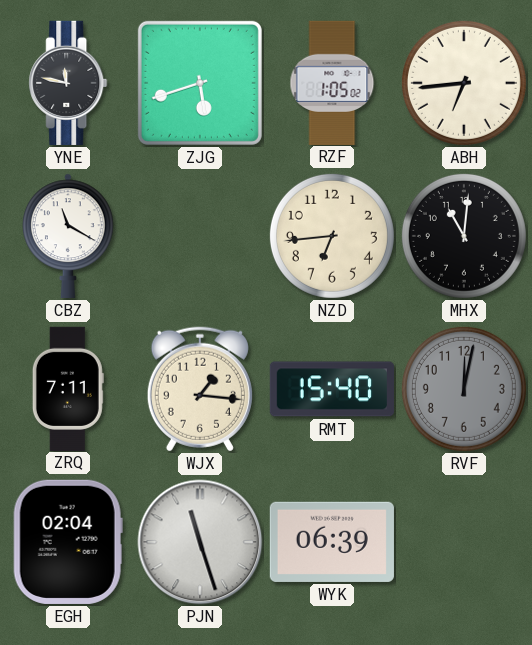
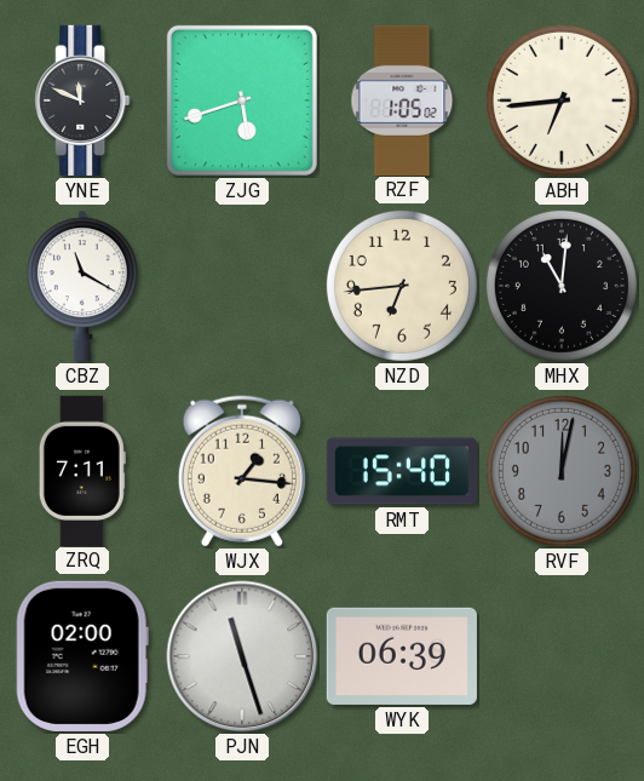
YNE: 11:47 -> 11:49
EGH: 02:04 -> 02:00
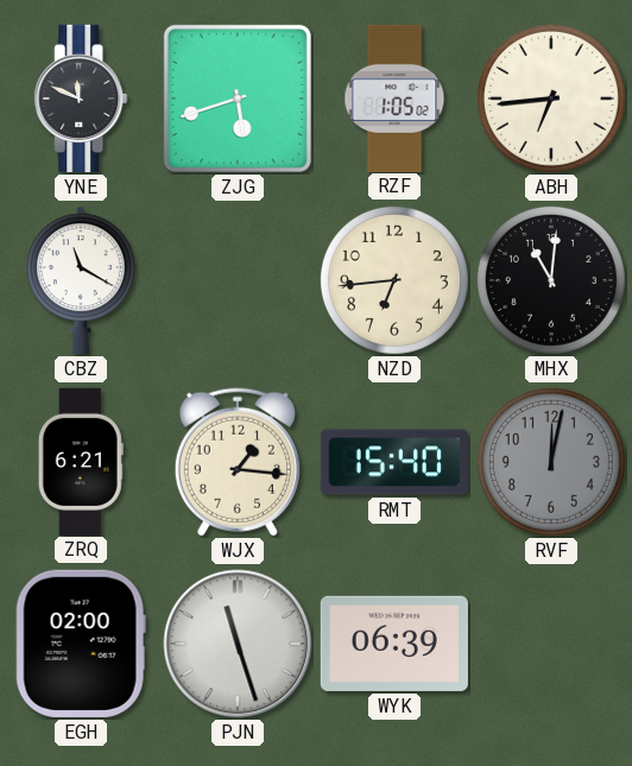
ZRQ: 7:11 -> 6:21
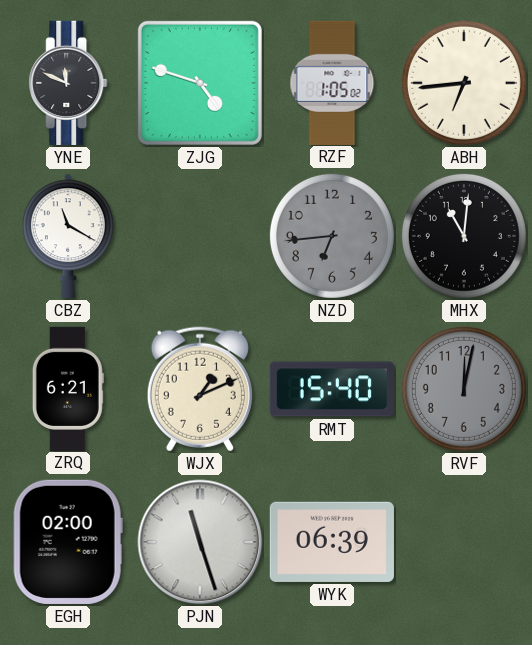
ZJG: 5:42 -> 4:48
NZD dial: cream -> grey
WJX: 1:16 -> 1:11
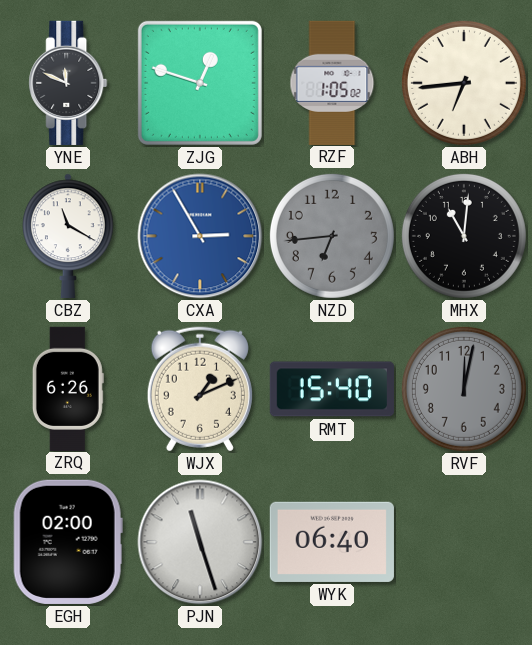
ZJG: 4:48 -> 12:48
CXA: none -> 2:55
ZRQ: 6:21 -> 6:26
WYK: 06:39 -> 06:40
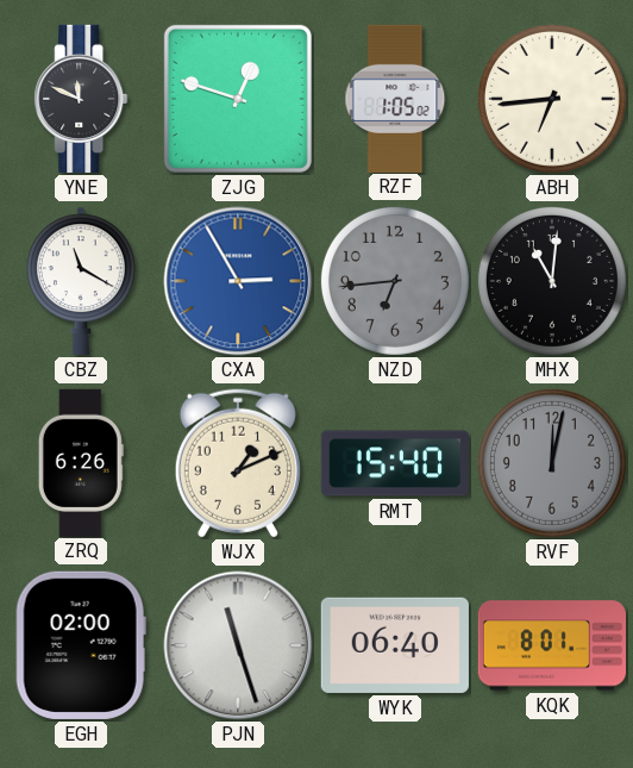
KQK: none -> 8:01
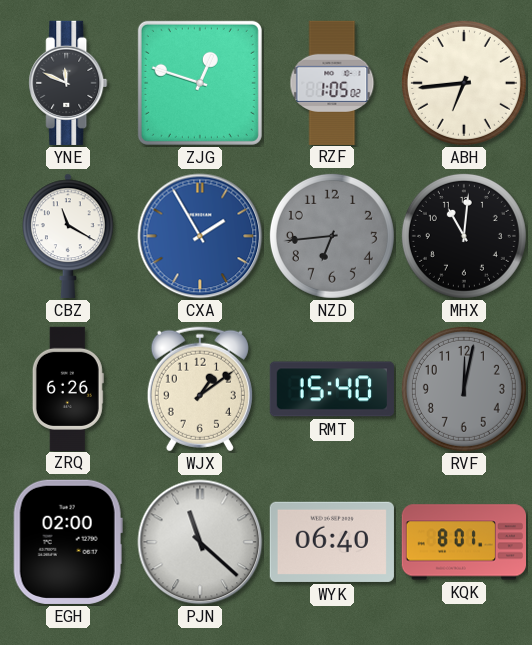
CXA: 2:55 -> 1:55
WJX: 1:11 -> 1:09
PJN: 11:27 -> 11:22
